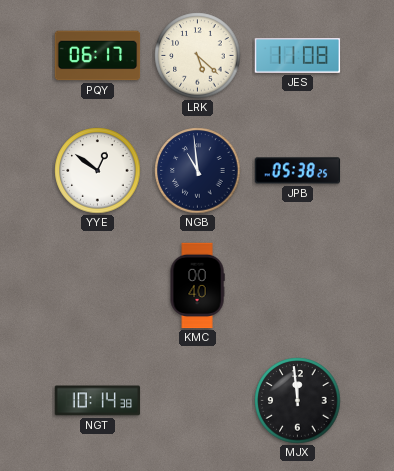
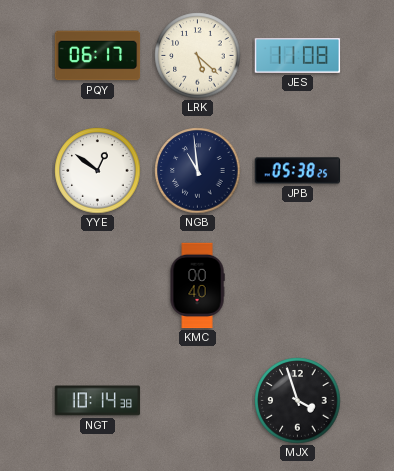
MJX: 11:59 -> 3:57
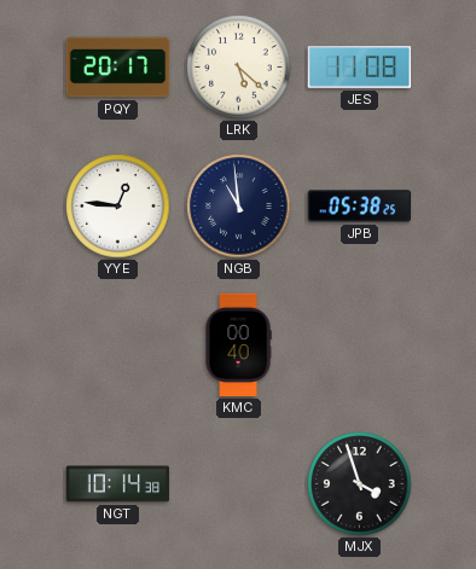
PQY: 06:17 -> 20:17
YYE: 12:51 -> 12:46
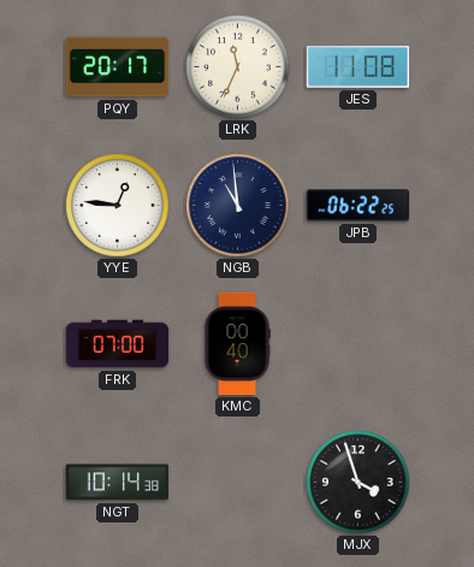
LRK: 5:22 -> 11:34
JPB: 05:38 -> 06:22
FRK: none -> 07:00
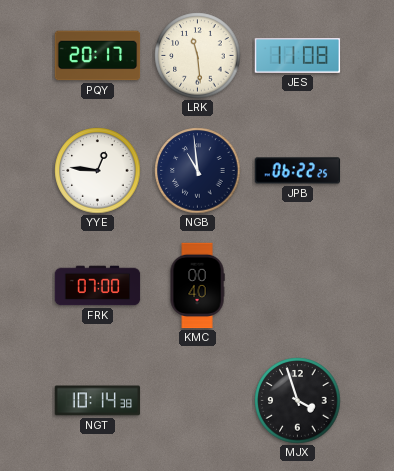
LRK: 11:34 -> 11:29
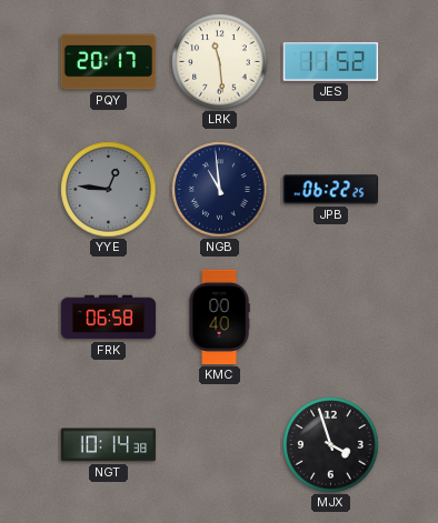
JES: 11:08 -> 11:52
YYE dial: white -> grey
FRK: 07:00 -> 06:58
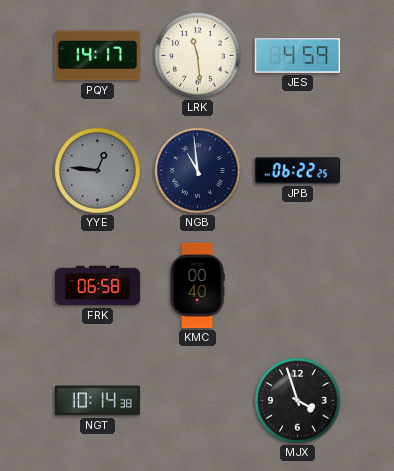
PQY: 20:17 -> 14:17
JES: 11:52 -> 4:59
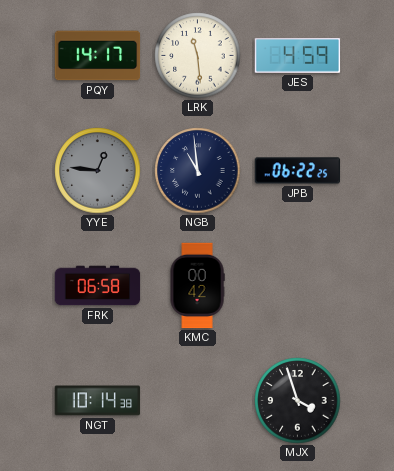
KMC: 00:40 -> 00:42
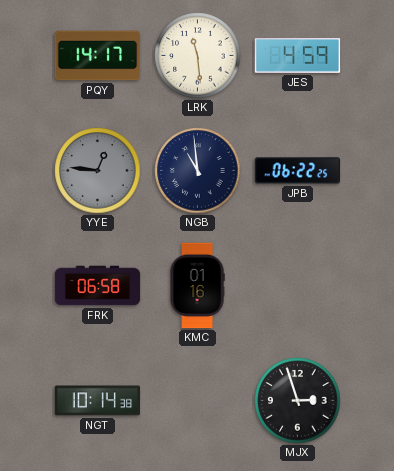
KMC: 00:42 -> 01:16
MJX: 3:57 -> 2:57
